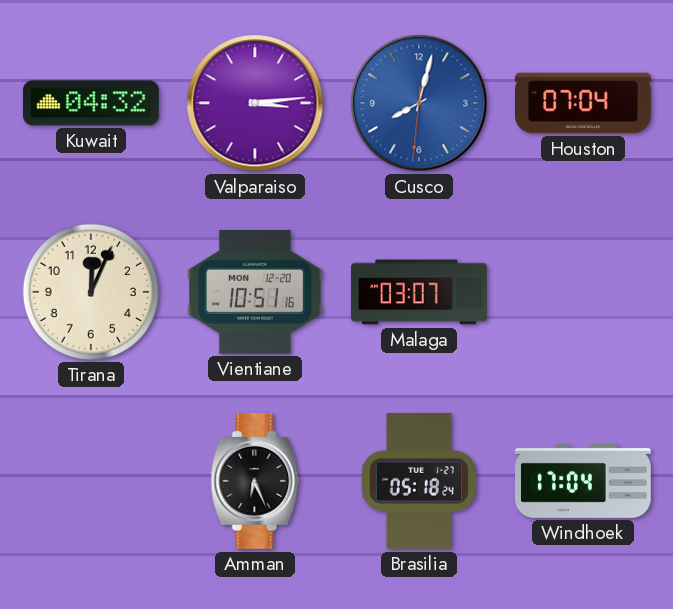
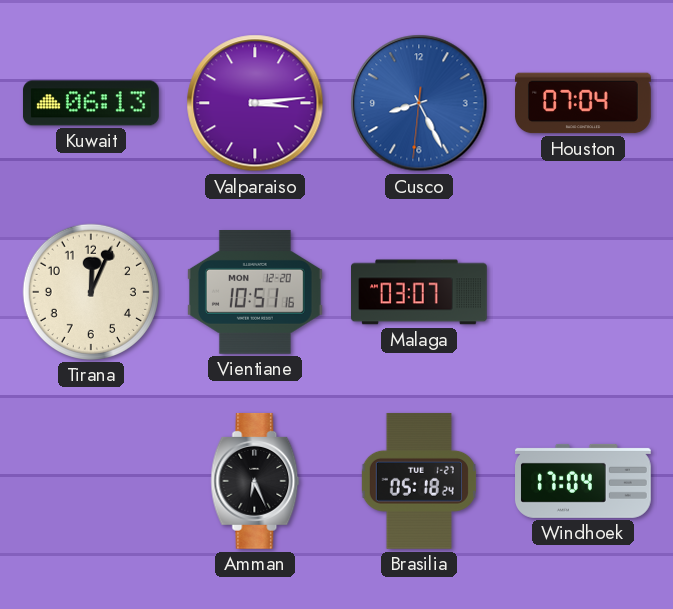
Kuwait: 04:32 -> 06:13
Cusco: 8:02 -> 8:25
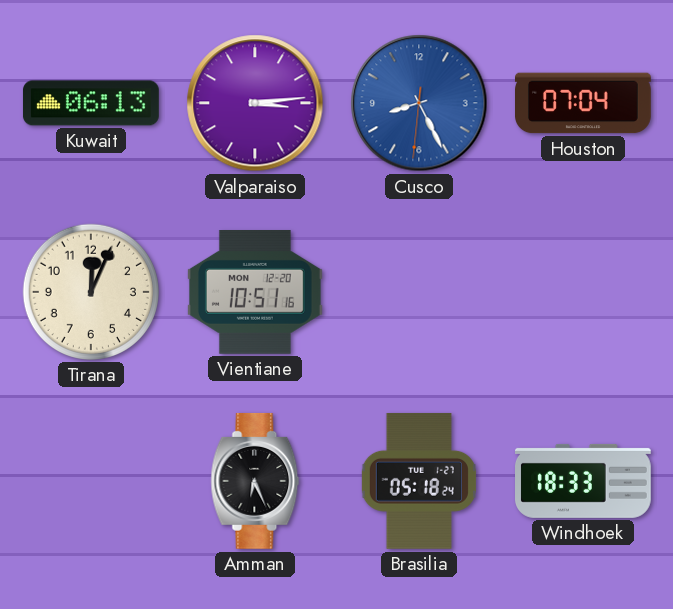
Malaga: 03:07 -> none
Windhoek: 17:04 -> 18:33
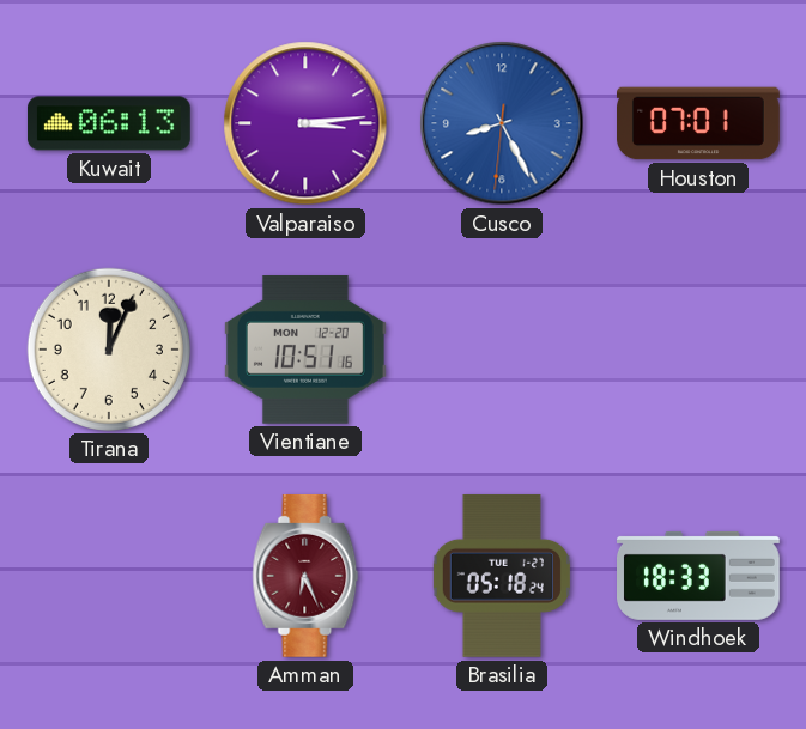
Houston: 07:04 -> 07:01
Amman dial: black -> burgundy
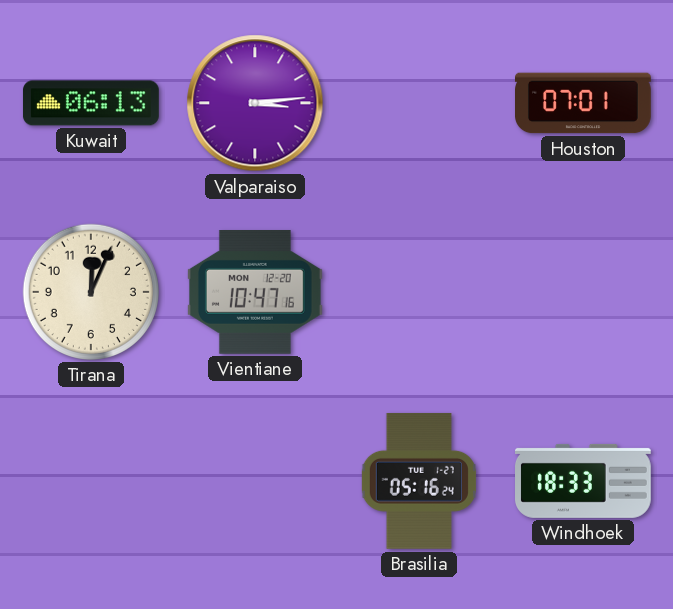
Cusco: 8:25 -> none
Vientiane: 10:51 -> 10:47
Amman: 6:26 -> none
Brasilia: 05:18 -> 05:16
